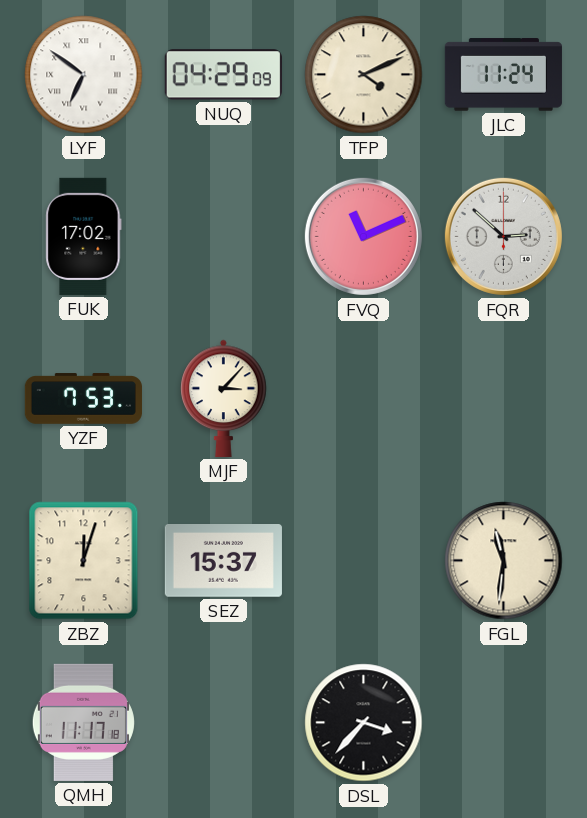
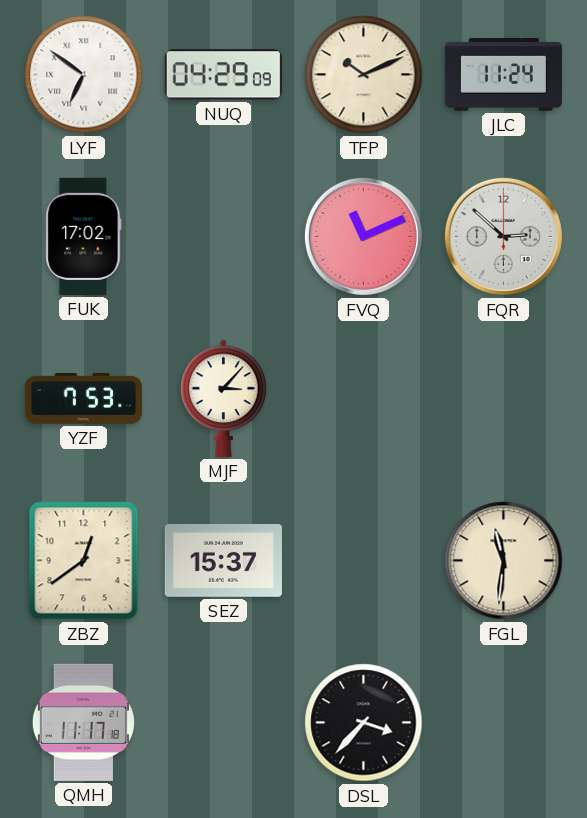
TFP: 4:11 -> 10:11
ZBZ: 12:03 -> 12:39
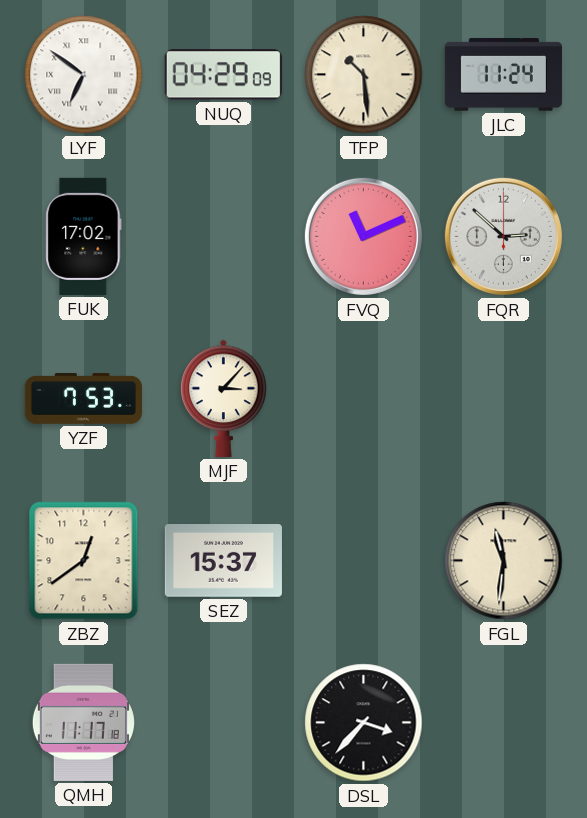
TFP: 10:11 -> 10:29
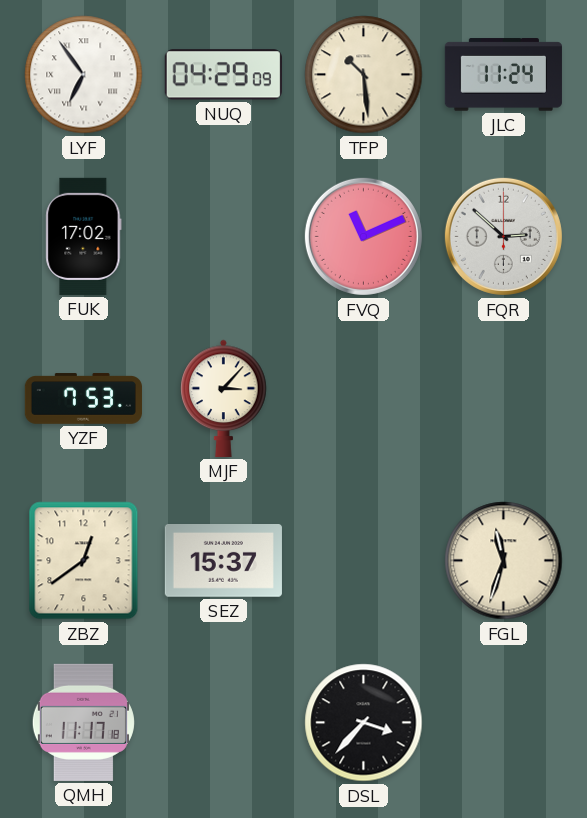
LYF: 6:51 -> 6:54
FGL: 11:31 -> 11:33
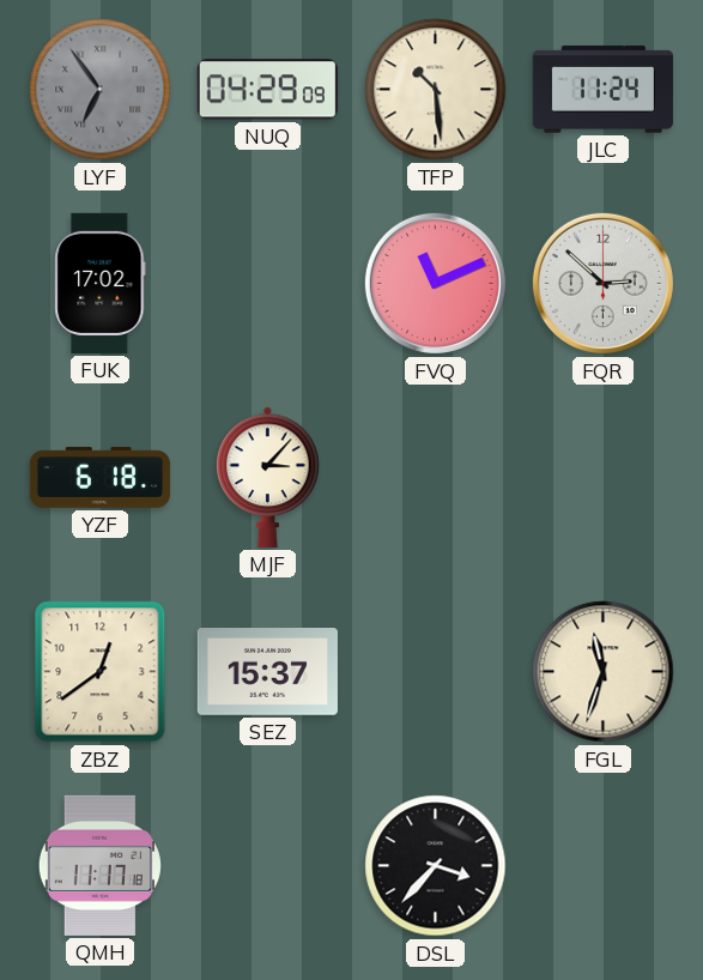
LYF dial: white -> grey
YZF: 7:53 -> 6:18
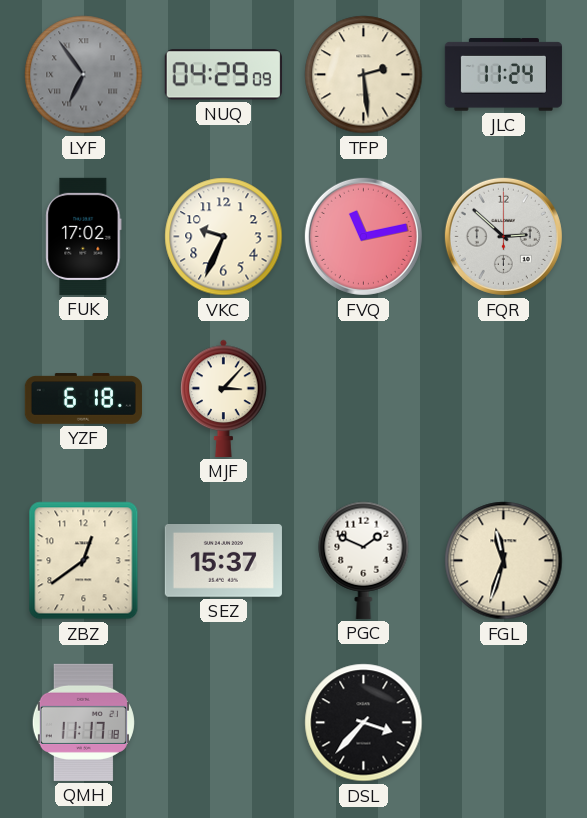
TFP: 10:29 -> 2:29
VKC: none -> 9:34
FVQ: 11:11 -> 11:13
PGC: none -> 1:49
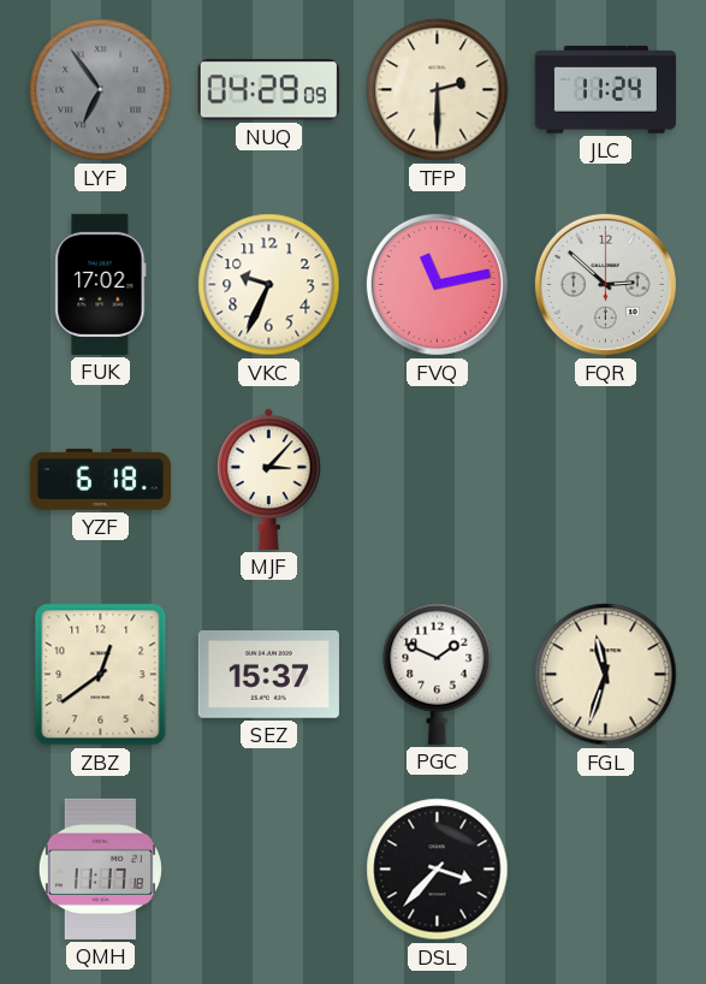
TFP: 2:29 -> 2:30
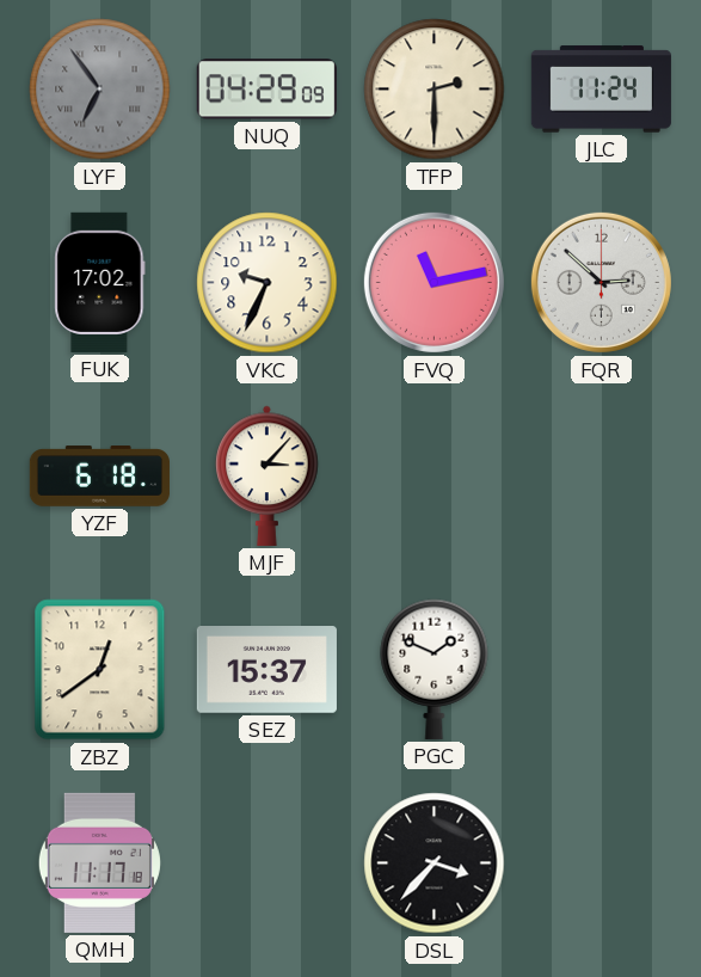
FGL: 11:33 -> none
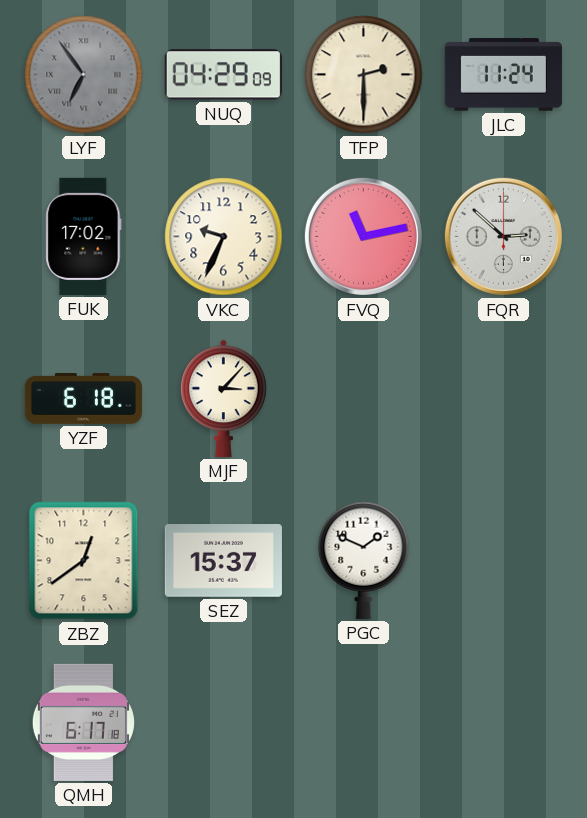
QMH: 11:17 -> 6:17
DSL: 3:37 -> none
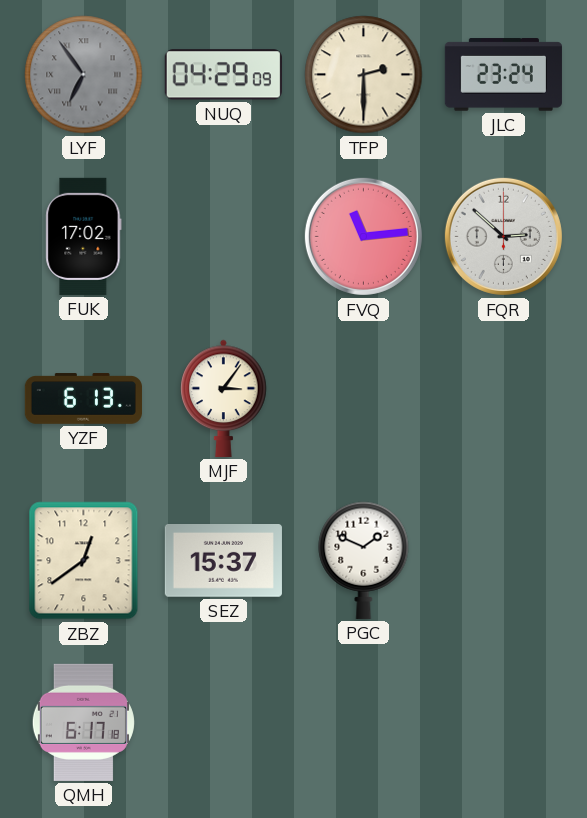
JLC: 11:24 -> 23:24
VKC: 9:34 -> none
FVQ: 11:13 -> 11:14
YZF: 6:18 -> 6:13
MJF: 3:07 -> 3:06
